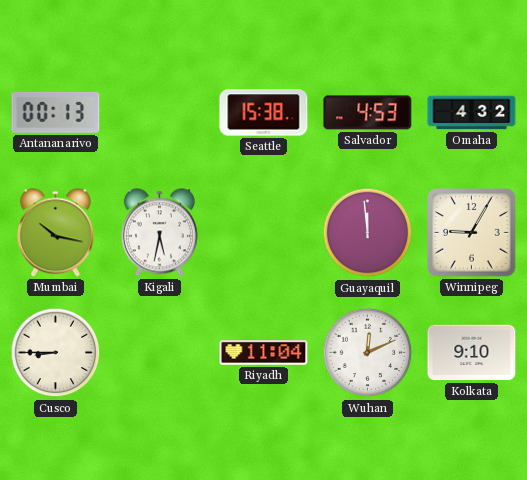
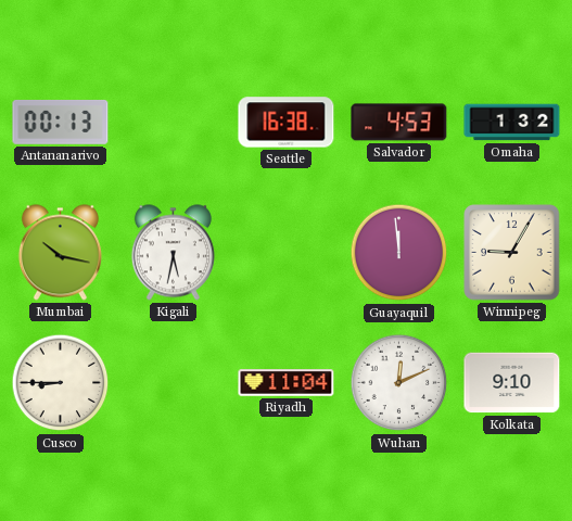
Seattle: 15:38 -> 16:38
Omaha: 4:32 -> 1:32
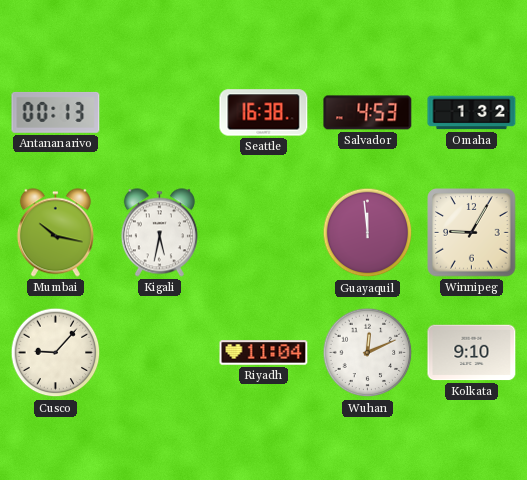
Cusco: 8:45 -> 9:07
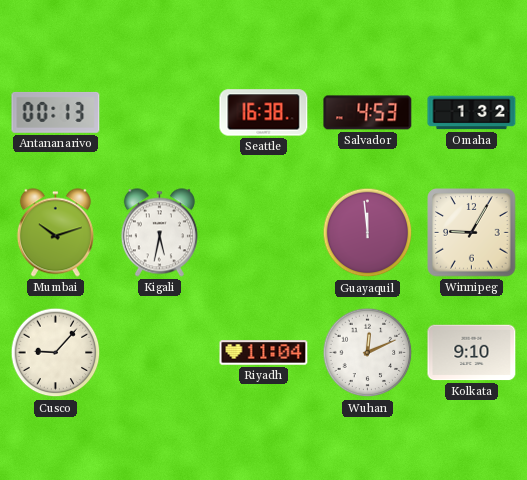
Mumbai: 10:17 -> 10:12
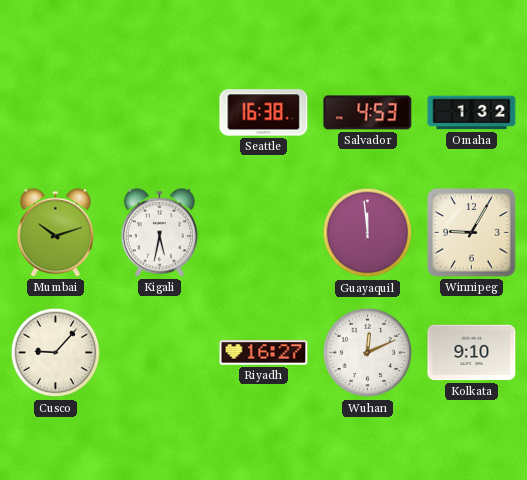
Antananarivo: 00:13 -> none
Riyadh: 11:04 -> 16:27
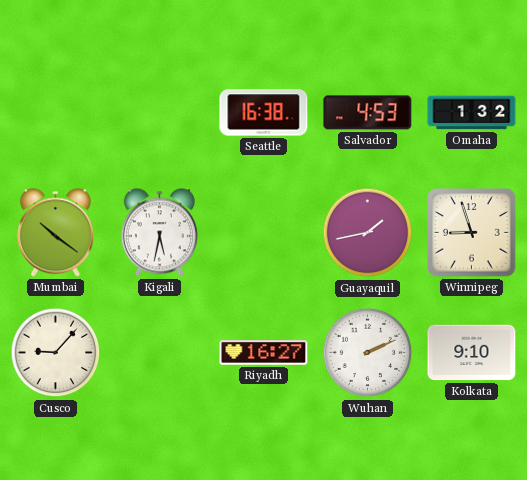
Mumbai: 10:12 -> 10:21
Guayaquil: 11:59 -> 1:43
Winnipeg: 9:05 -> 8:57
Wuhan: 12:11 -> 2:11
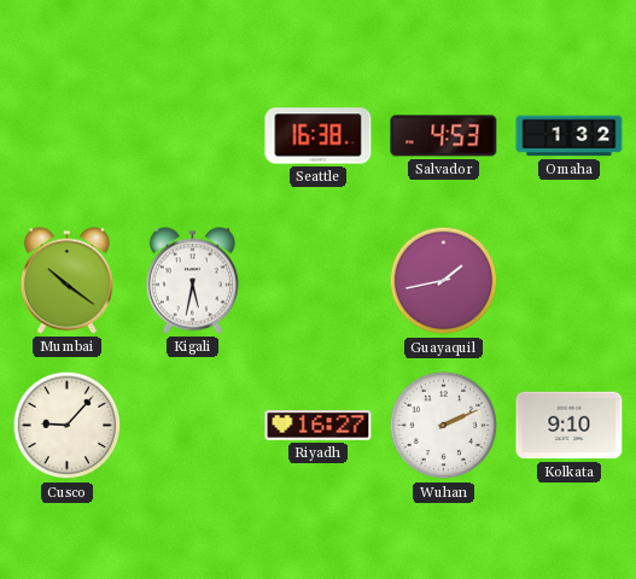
Winnipeg: 8:57 -> none
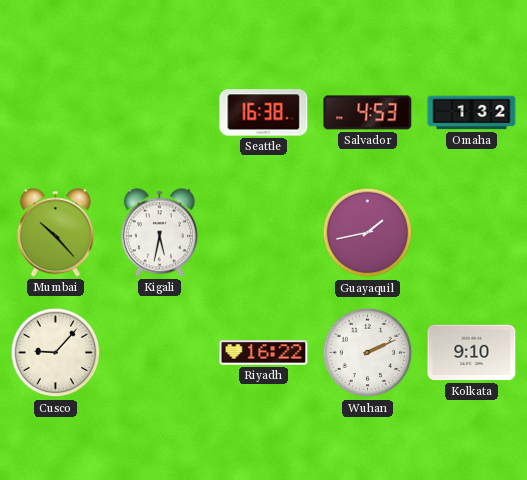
Mumbai: 10:21 -> 10:23
Riyadh: 16:27 -> 16:22
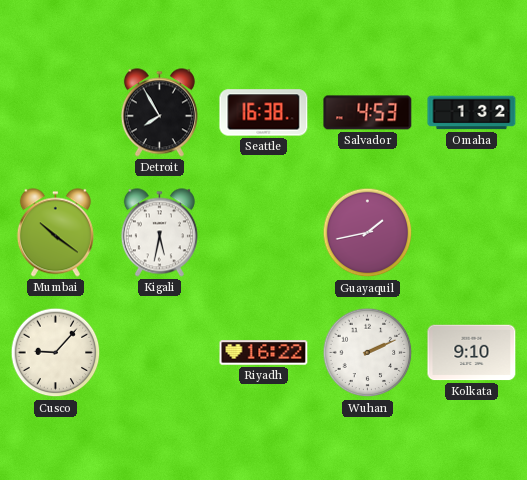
Detroit: none -> 7:55
Mumbai: 10:23 -> 10:21
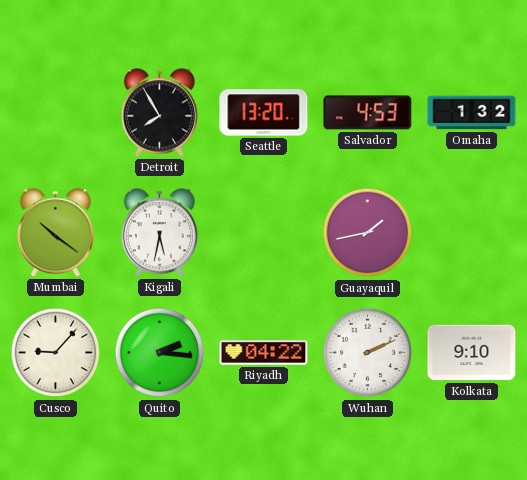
Seattle: 16:38 -> 13:20
Quito: none -> 2:16
Riyadh: 16:22 -> 04:22
